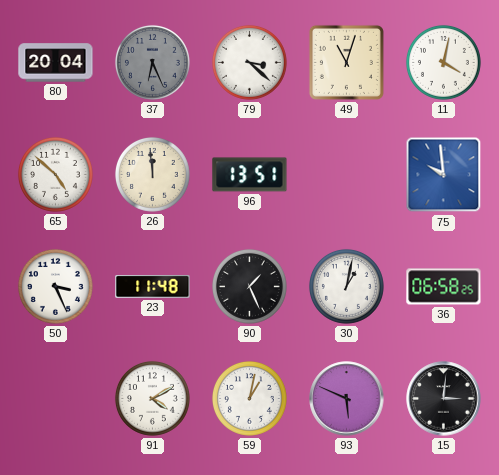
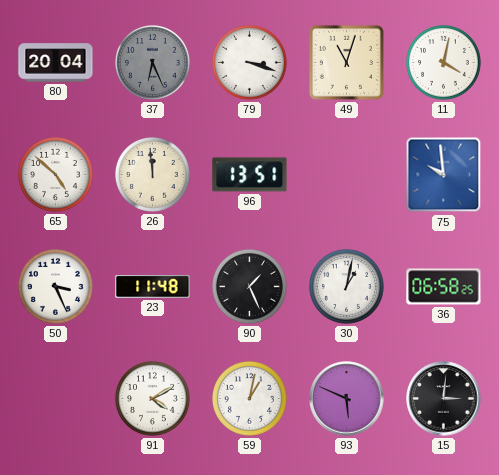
79: 3:22 -> 3:18
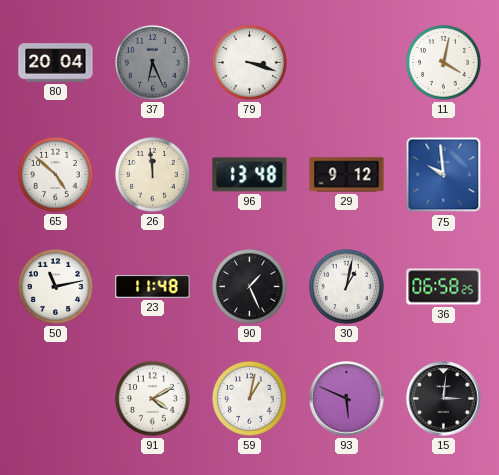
49: 11:03 -> none
96: 13:51 -> 13:48
29: none -> 9:12
50: 3:26 -> 11:13
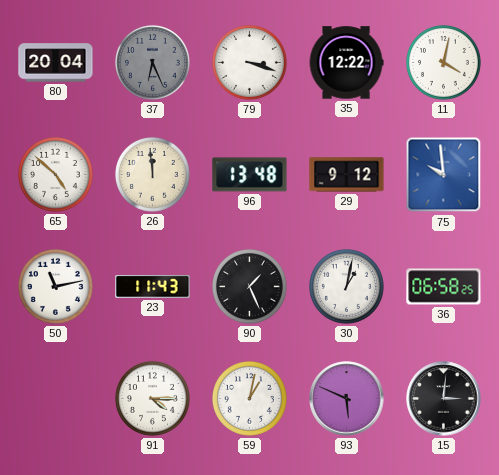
35: none -> 12:22
23: 11:48 -> 11:43
91: 4:10 -> 4:15
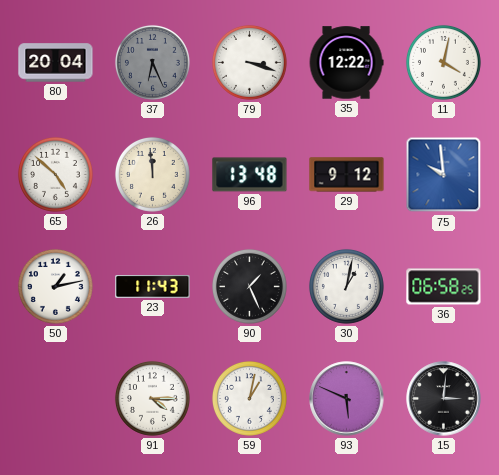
50: 11:13 -> 1:13
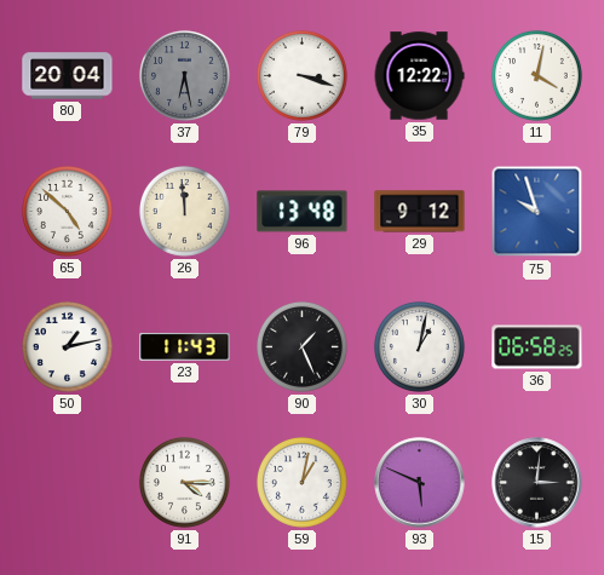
37: 6:26 -> 6:28
75: 9:59 -> 9:57
